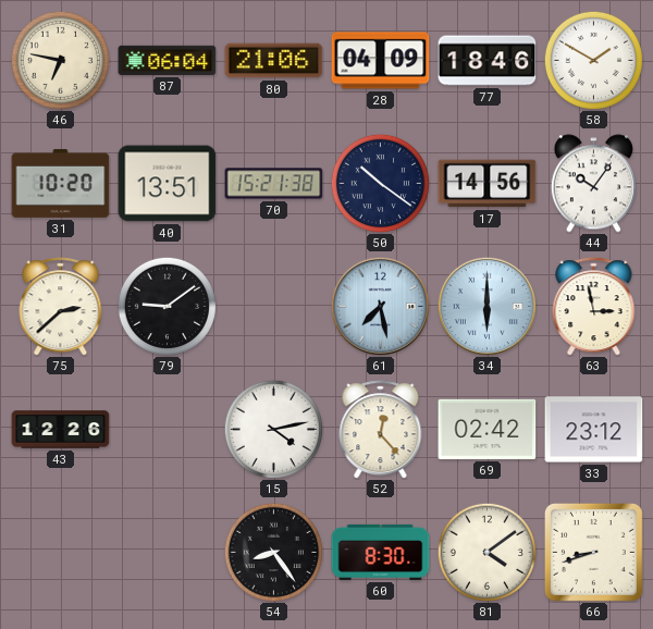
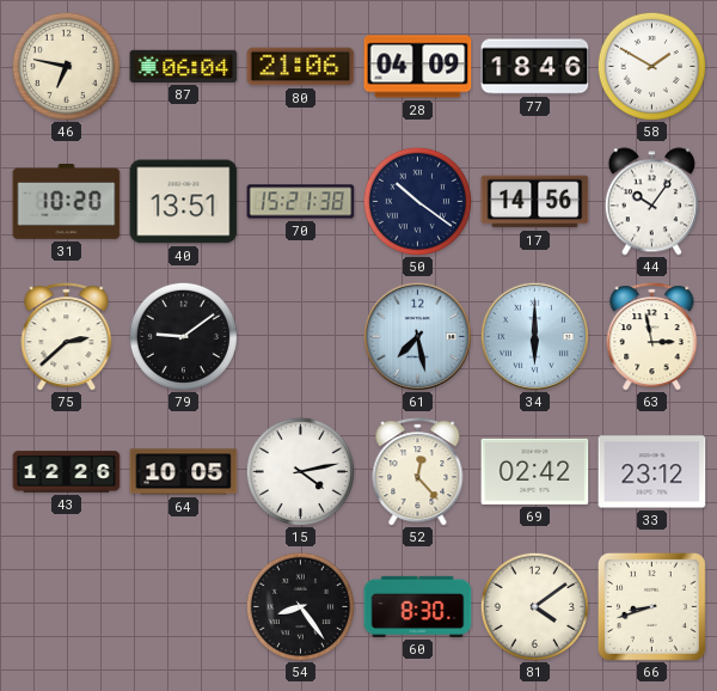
64: none -> 10:05
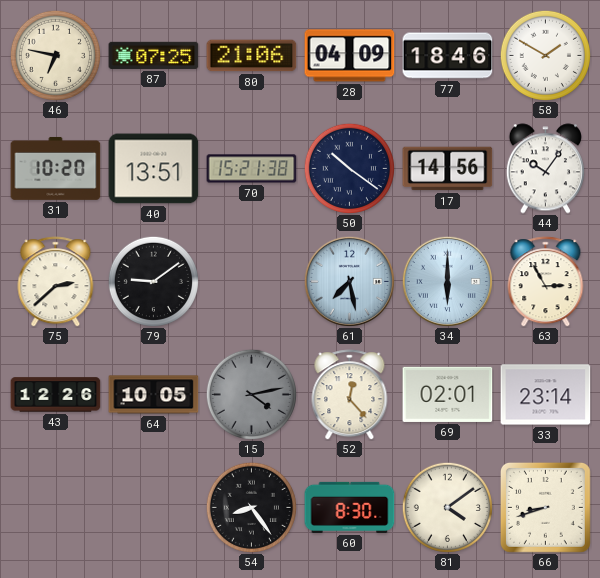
87: 06:04 -> 07:25
63: 2:58 -> 2:55
15 dial: white -> grey
69: 02:42 -> 02:01
33: 23:12 -> 23:14
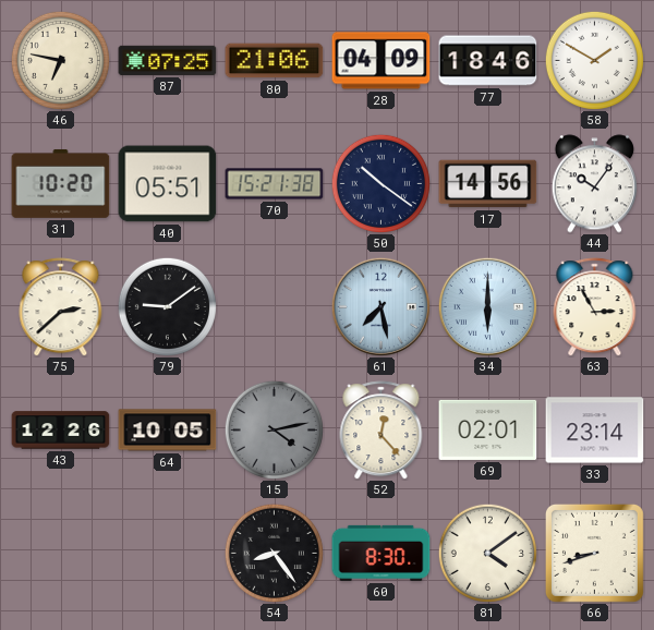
40: 13:51 -> 05:51
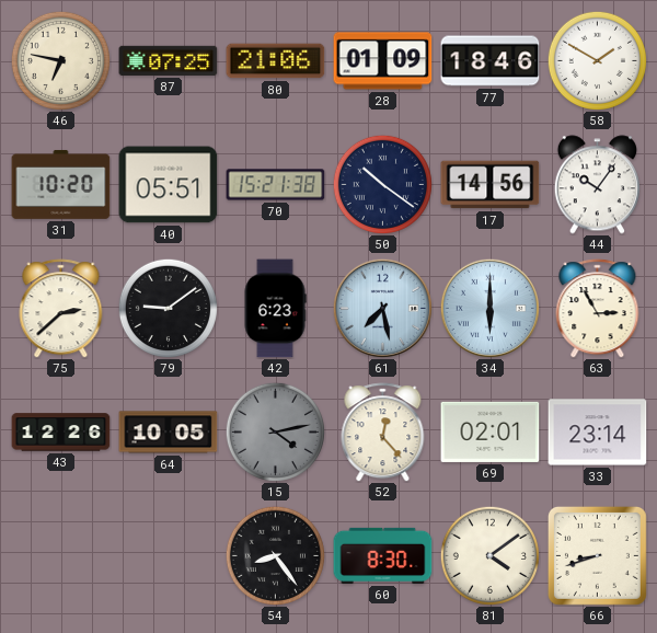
28: 04:09 -> 01:09
42: none -> 6:23
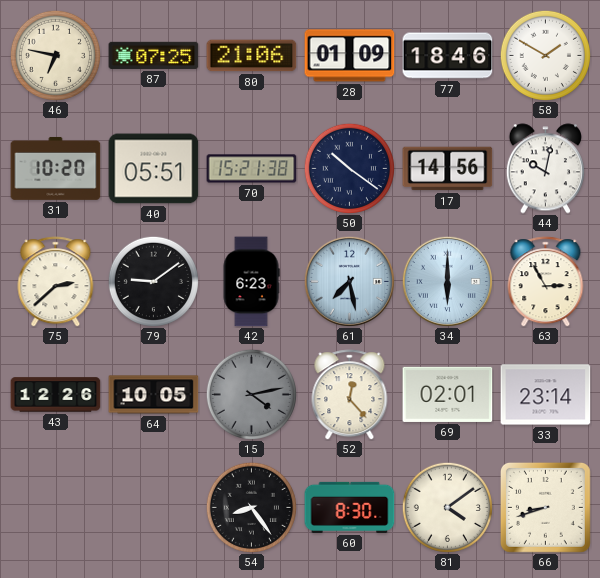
44: 10:06 -> 10:02
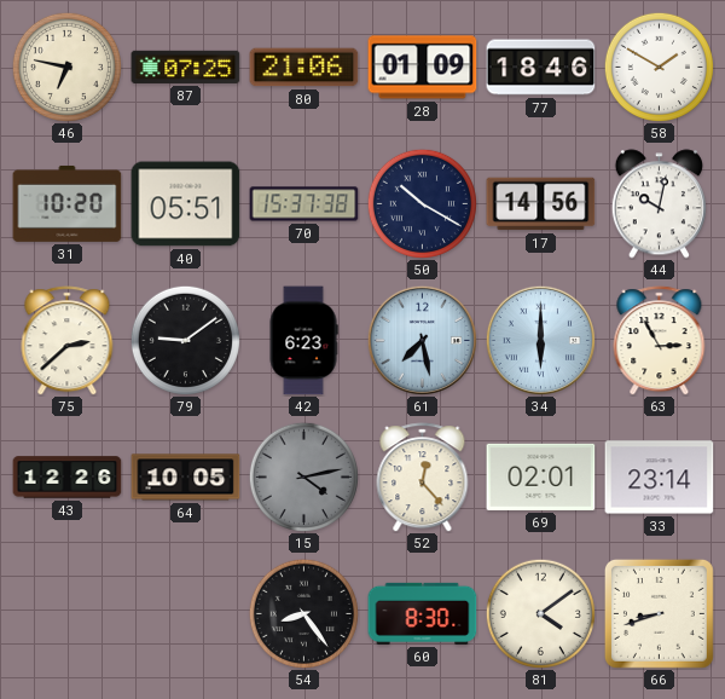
70: 15:21 -> 15:37
50: 10:21 -> 10:20
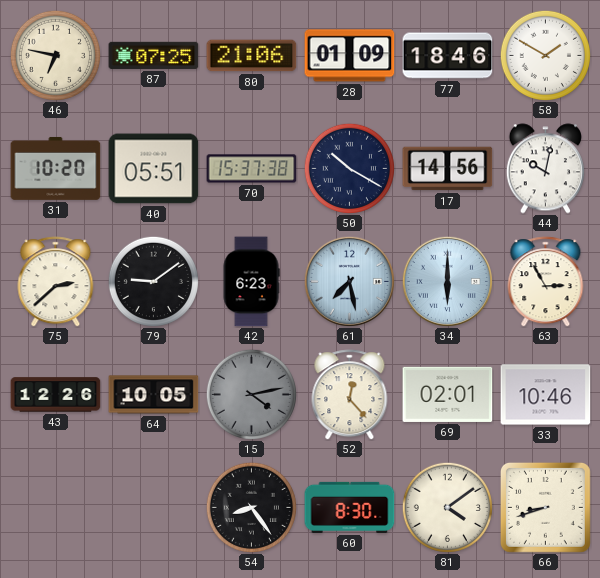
33: 23:14 -> 10:46
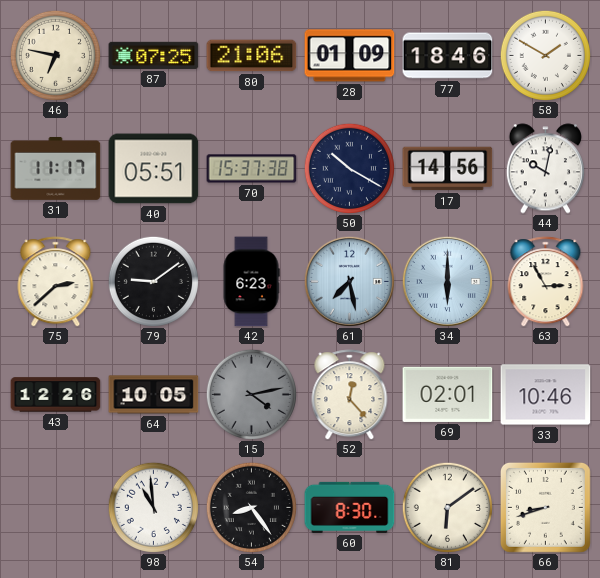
31: 10:20 -> 11:17
98: none -> 10:59
81: 4:09 -> 6:09
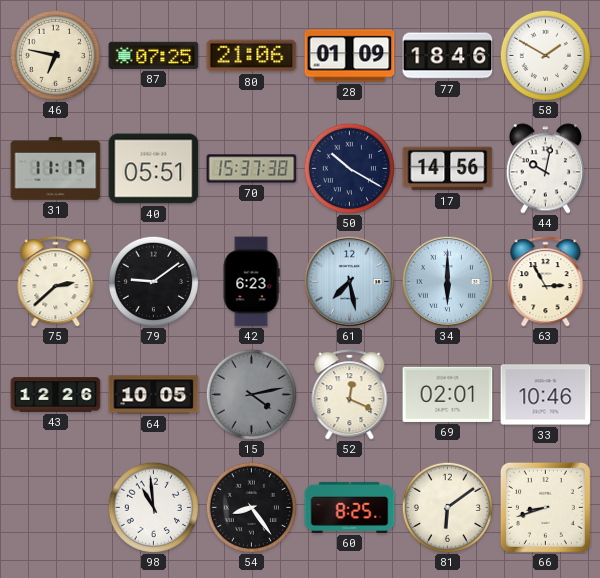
52: 12:23 -> 12:19
60: 8:30 -> 8:25
